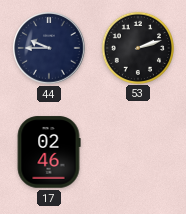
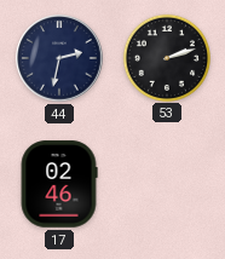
44: 9:45 -> 2:32
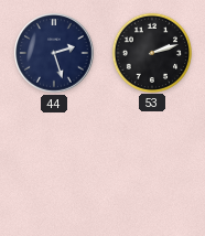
44: 2:32 -> 2:27
17: 02:46 -> none
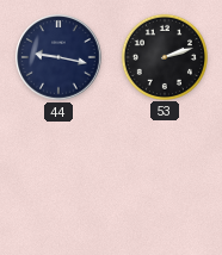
44: 2:27 -> 9:17
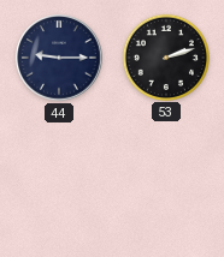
44: 9:17 -> 9:15
